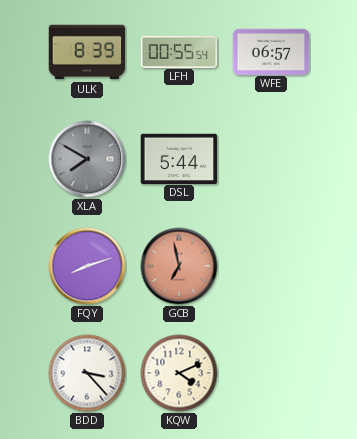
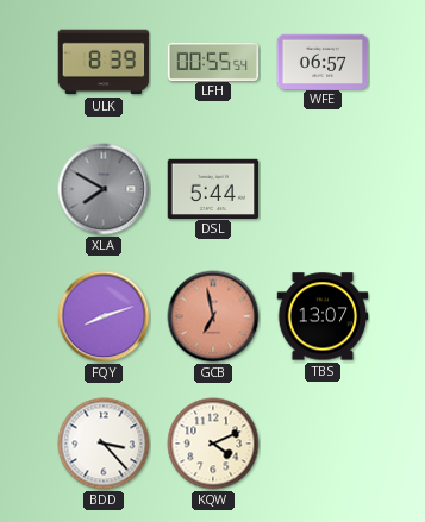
TBS: none -> 13:07
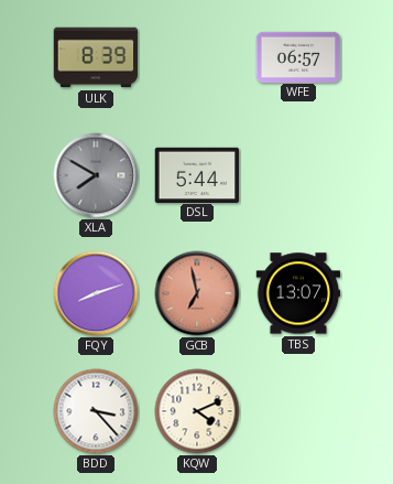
LFH: 00:55 -> none
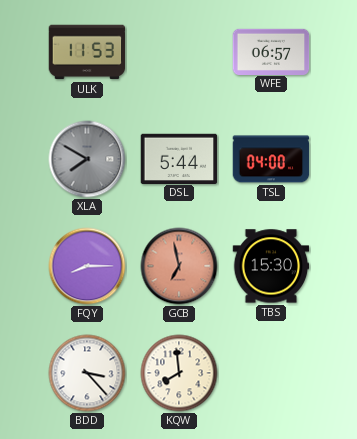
ULK: 8:39 -> 11:53
TSL: none -> 04:00
FQY: 8:12 -> 8:15
TBS: 13:07 -> 15:30
KQW: 4:11 -> 7:59
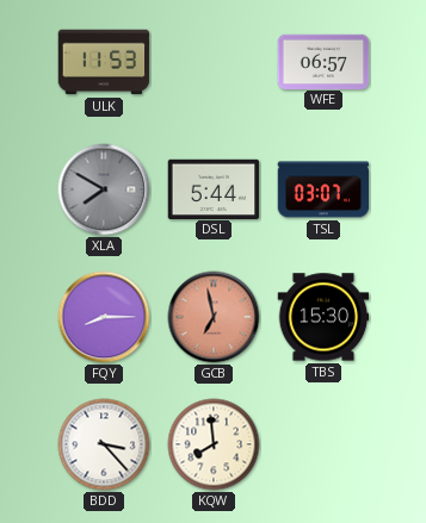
TSL: 04:00 -> 03:07
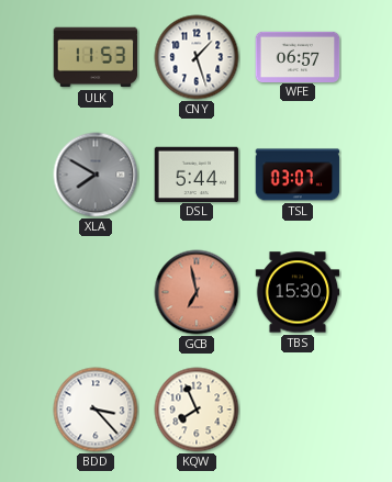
CNY: none -> 1:27
FQY: 8:15 -> none
KQW: 7:59 -> 7:56
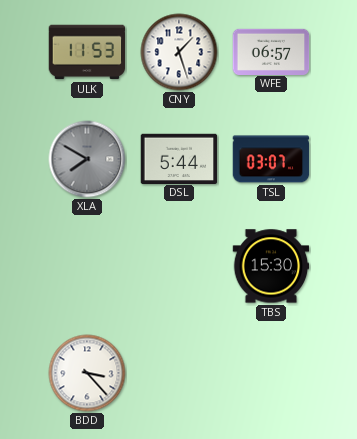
GCB: 6:58 -> none
KQW: 7:56 -> none
